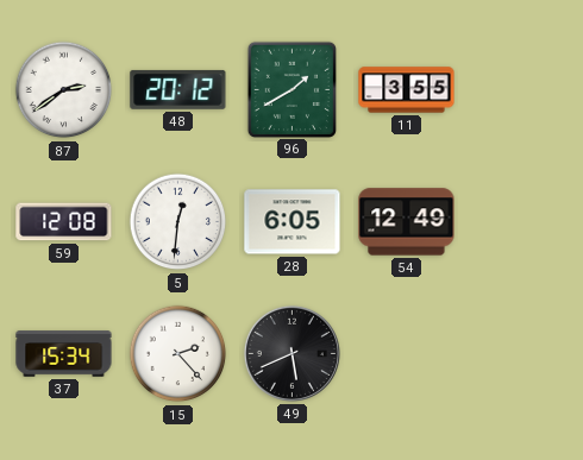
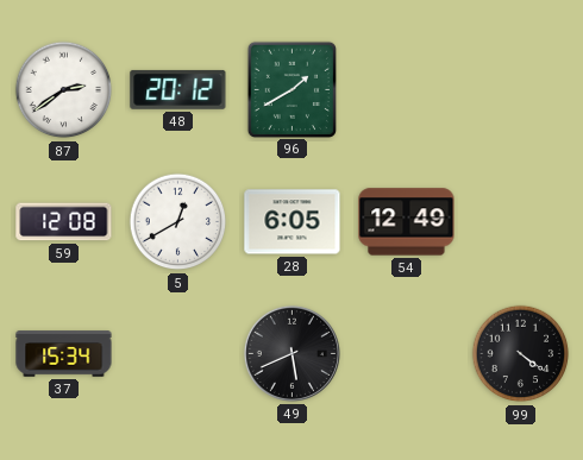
11: 3:55 -> none
5: 12:31 -> 12:40
15: 2:23 -> none
99: none -> 4:21
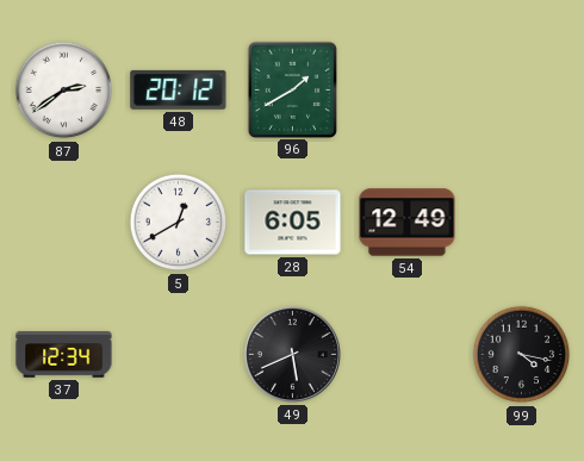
59: 12:08 -> none
37: 15:34 -> 12:34
99: 4:21 -> 4:17
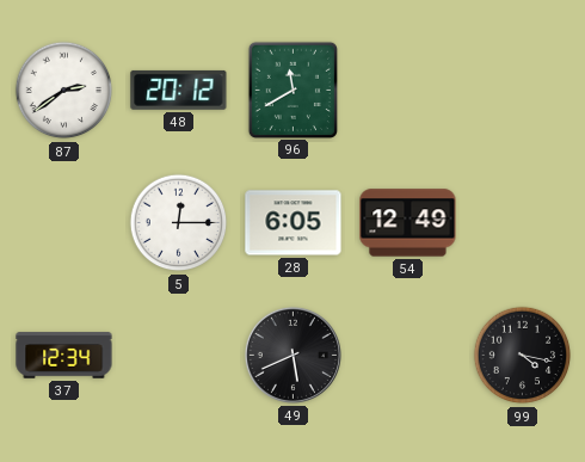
96: 1:40 -> 11:40
5: 12:40 -> 12:15
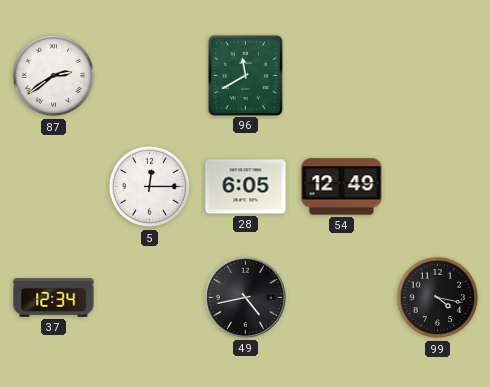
48: 20:12 -> none
49: 5:41 -> 4:43
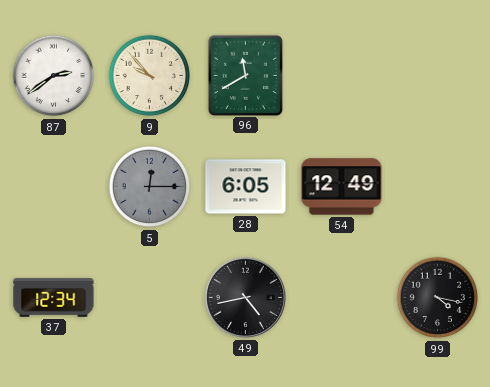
9: none -> 9:53
5 dial: white -> grey
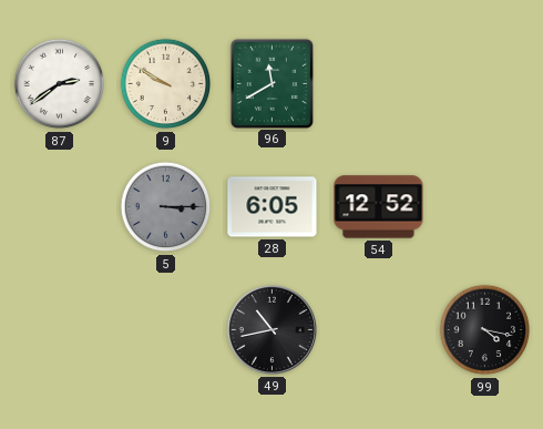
9: 9:53 -> 9:50
5: 12:15 -> 3:15
54: 12:49 -> 12:52
37: 12:34 -> none
49: 4:43 -> 10:43
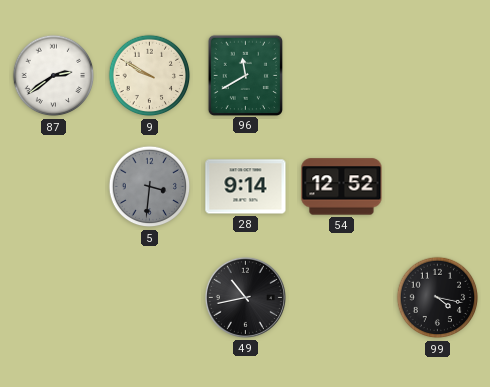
5: 3:15 -> 3:31
28: 6:05 -> 9:14
